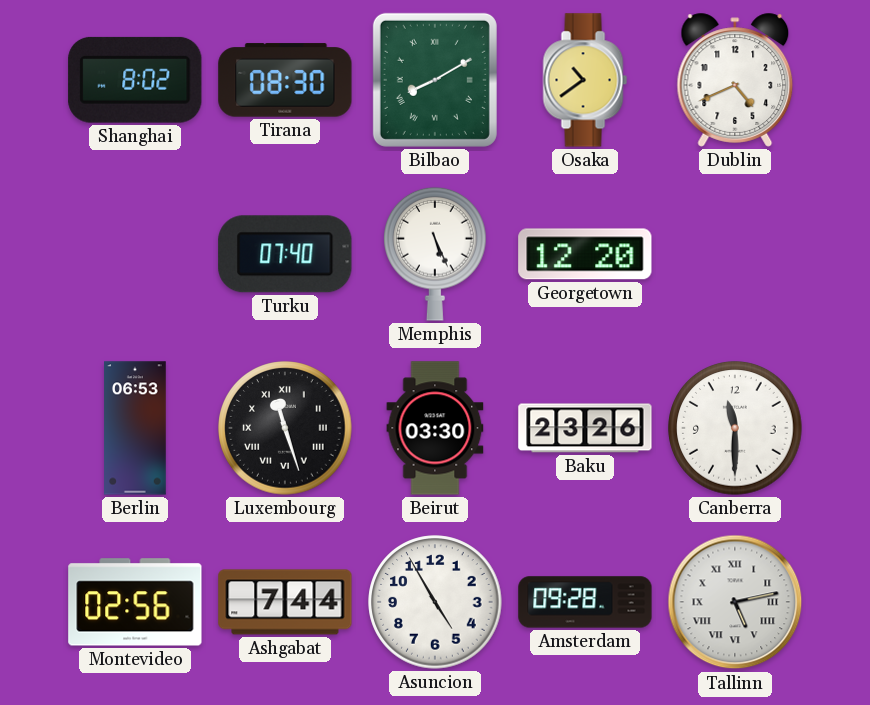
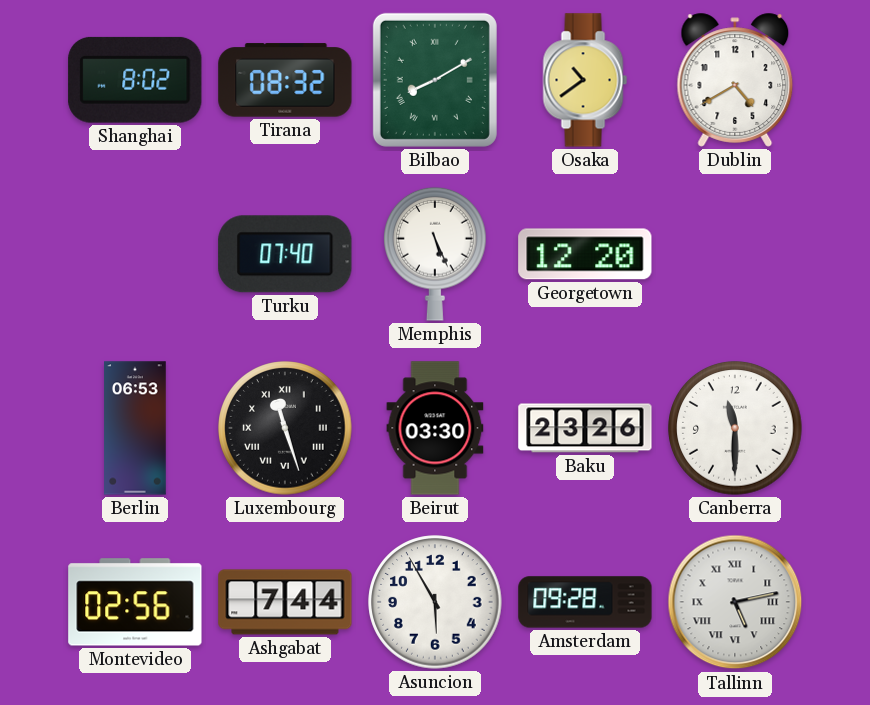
Tirana: 08:30 -> 08:32
Dublin: 4:41 -> 4:40
Asuncion: 4:55 -> 5:55
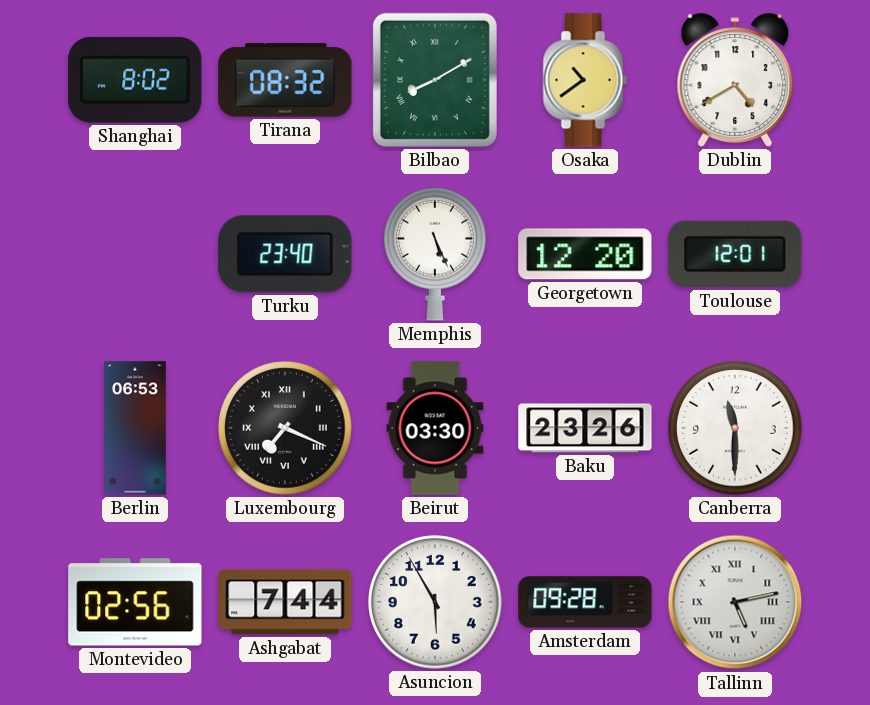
Turku: 07:40 -> 23:40
Toulouse: none -> 12:01
Luxembourg: 11:27 -> 7:19
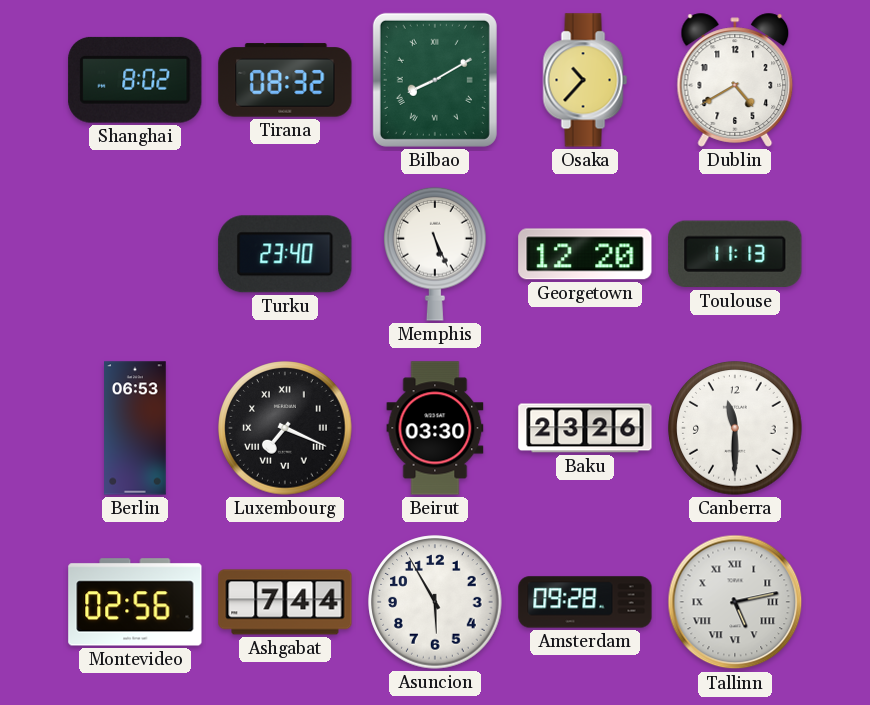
Osaka: 10:39 -> 10:37
Toulouse: 12:01 -> 11:13
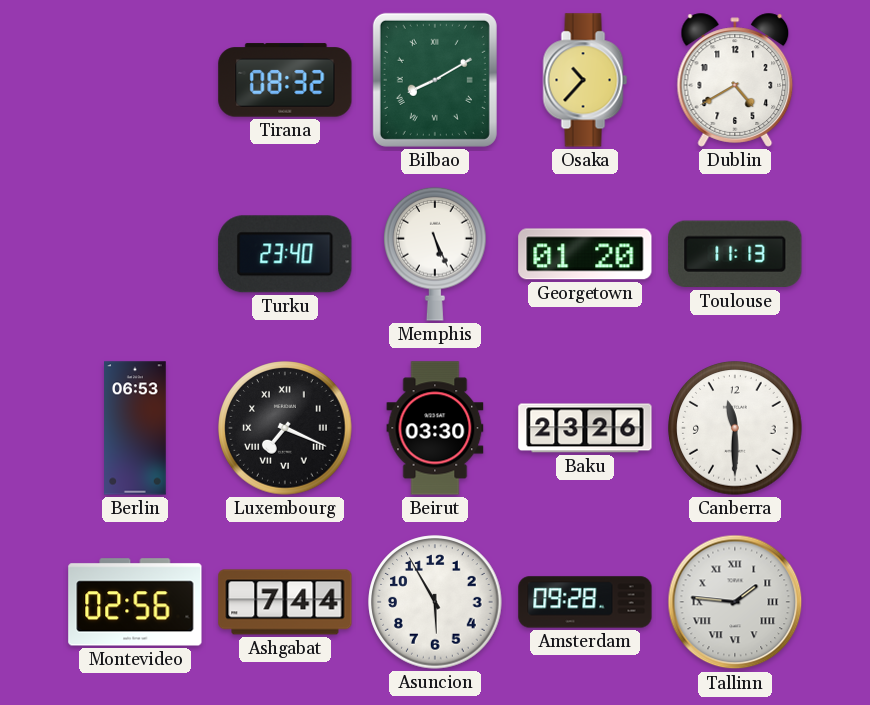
Shanghai: 8:02 -> none
Georgetown: 12:20 -> 01:20
Tallinn: 5:13 -> 1:46
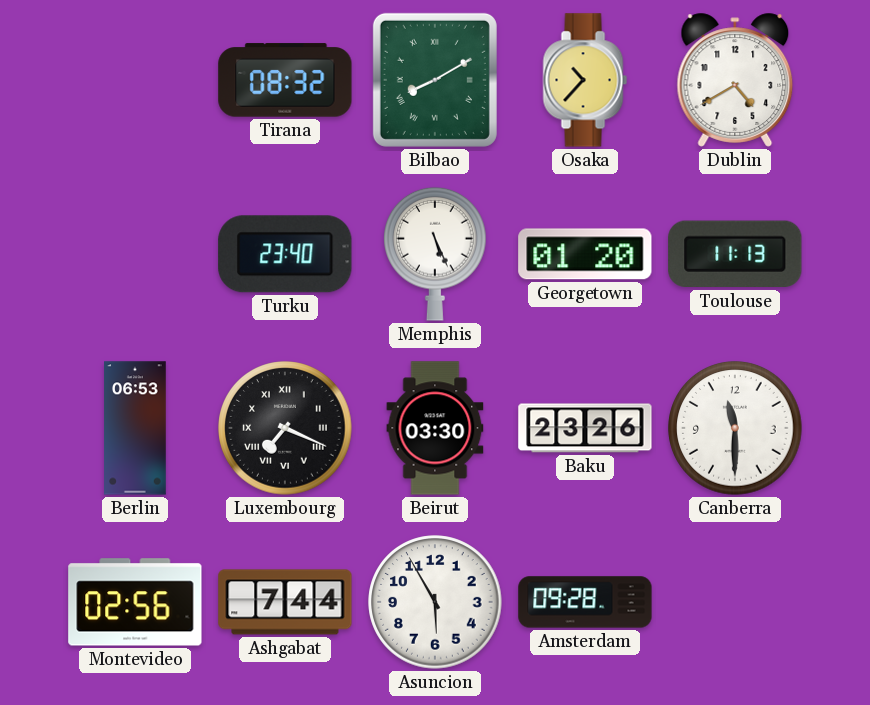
Tallinn: 1:46 -> none
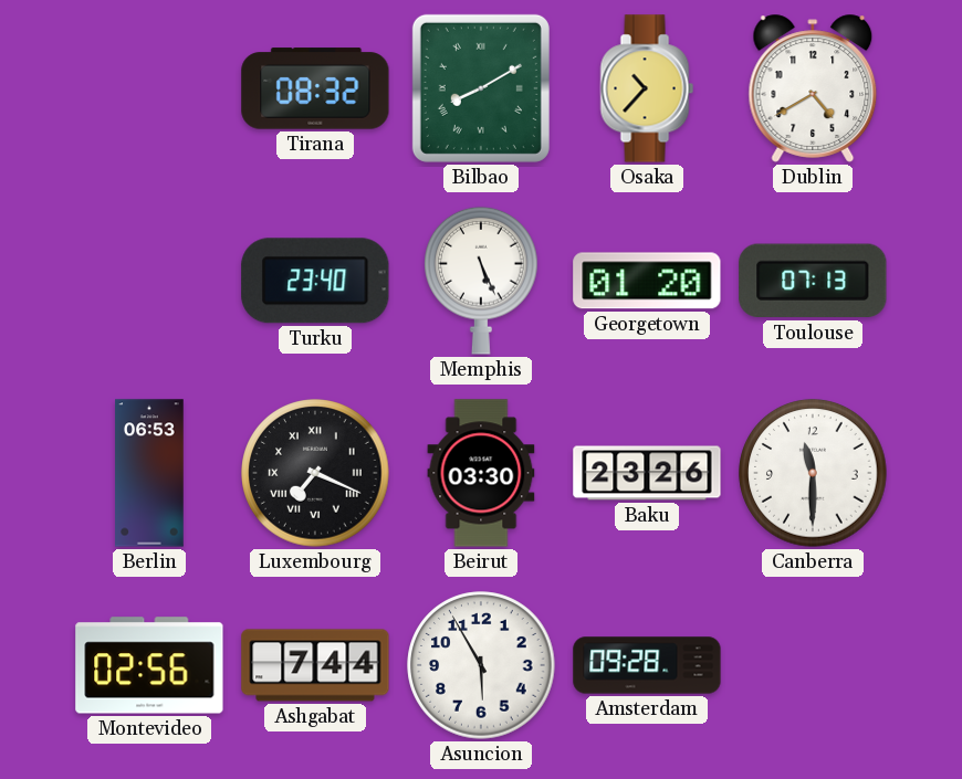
Toulouse: 11:13 -> 07:13
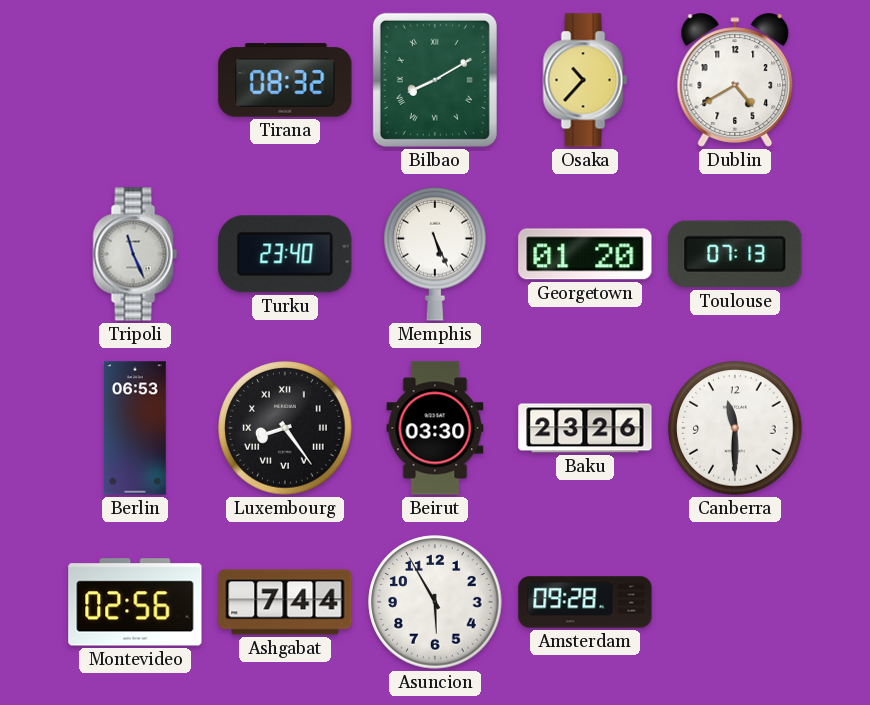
Tripoli: none -> 11:26
Luxembourg: 7:19 -> 8:24
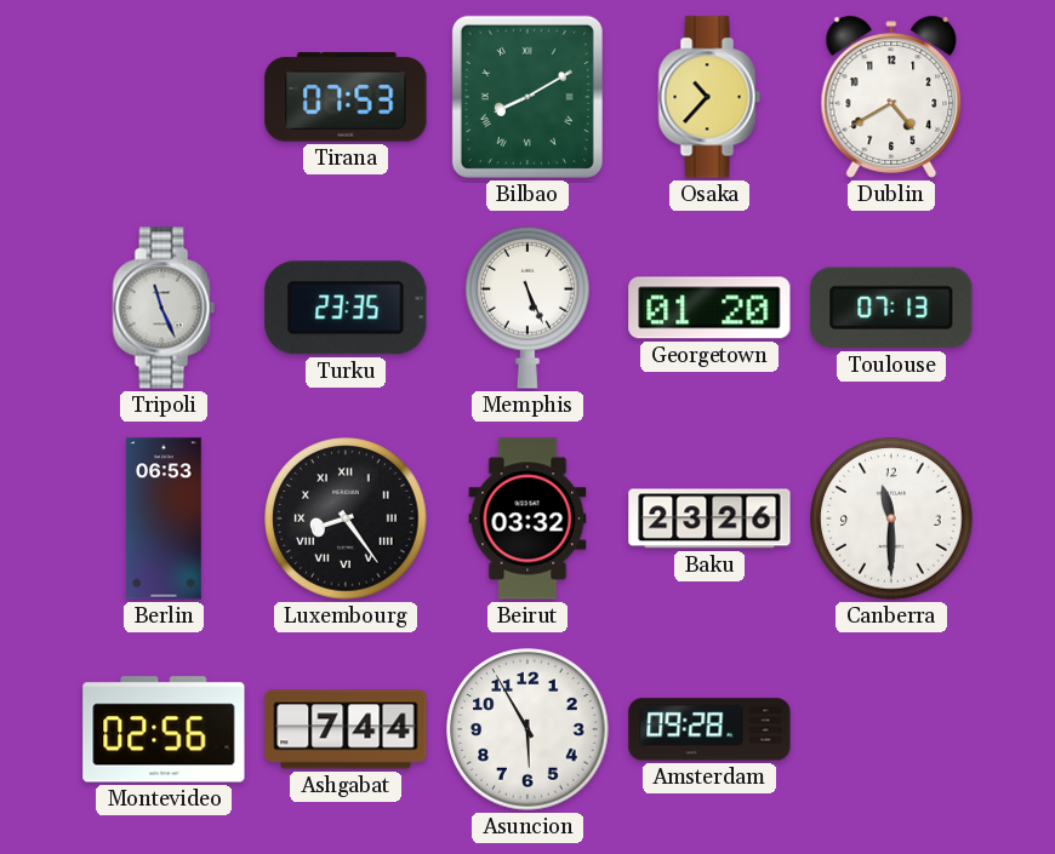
Tirana: 08:32 -> 07:53
Turku: 23:40 -> 23:35
Beirut: 03:30 -> 03:32
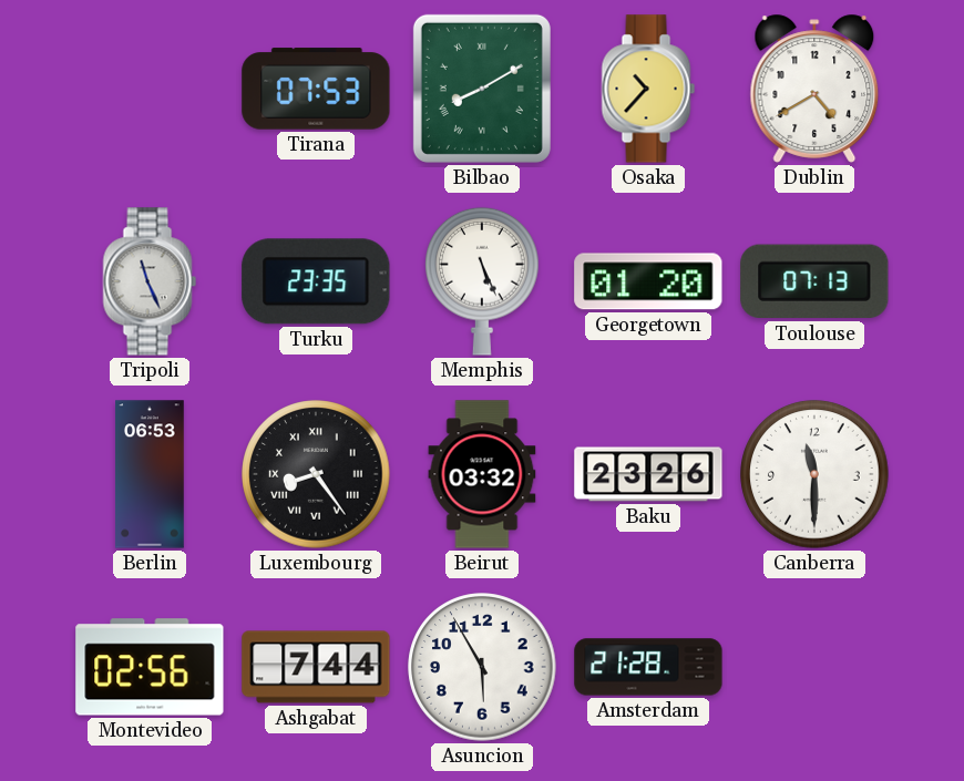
Amsterdam: 09:28 -> 21:28
